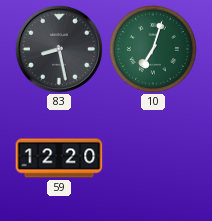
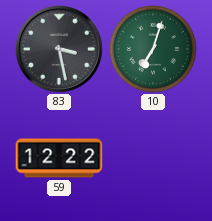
83: 8:28 -> 3:28
59: 12:20 -> 12:22
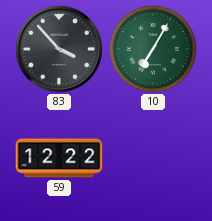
83: 3:28 -> 3:53
10: 7:03 -> 7:05
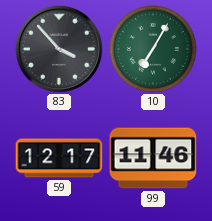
59: 12:22 -> 12:17
99: none -> 11:46
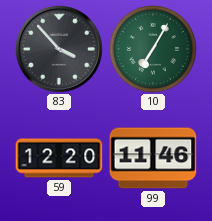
59: 12:17 -> 12:20
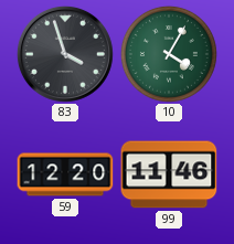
83: 3:53 -> 3:57
10: 7:05 -> 4:05
